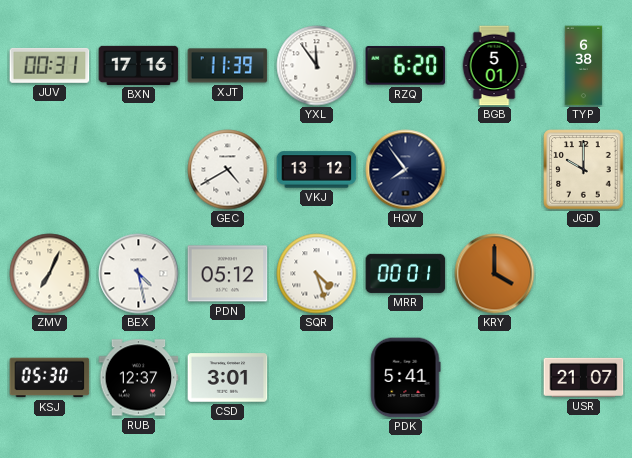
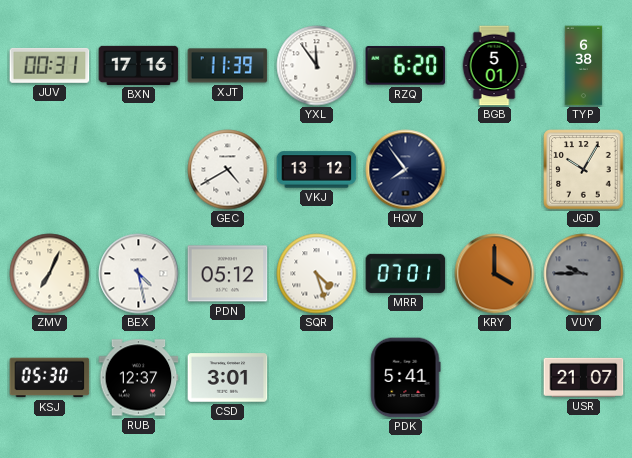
JGD: 10:00 -> 10:05
MRR: 00:01 -> 07:01
VUY: none -> 9:45
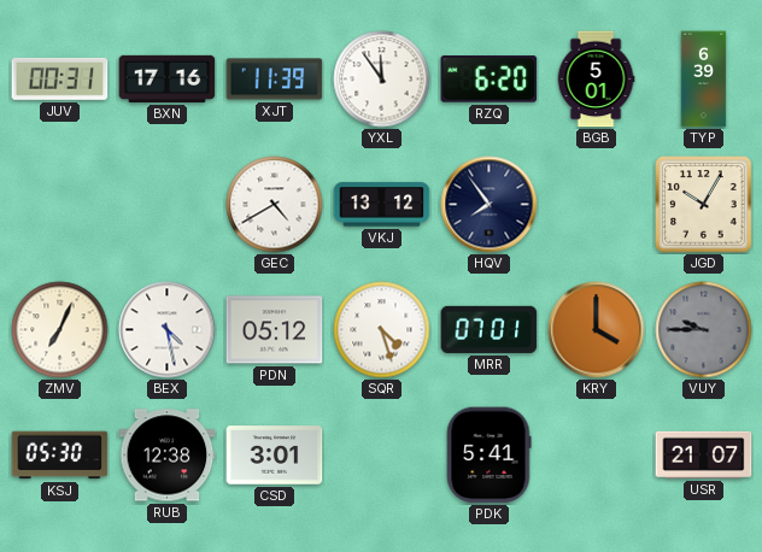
TYP: 6:38 -> 6:39
RUB: 12:37 -> 12:38
